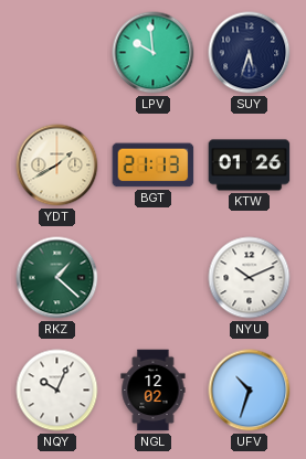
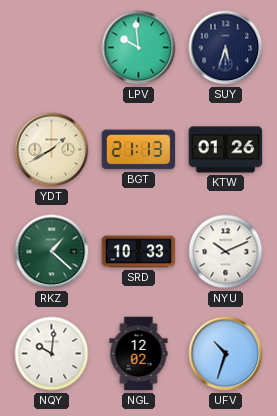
SRD: none -> 10:33
NQY: 10:04 -> 10:01
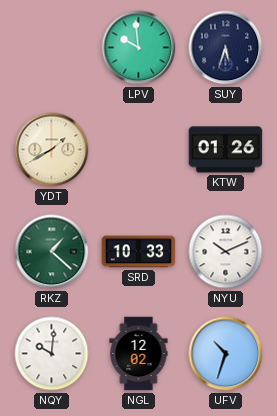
BGT: 21:13 -> none
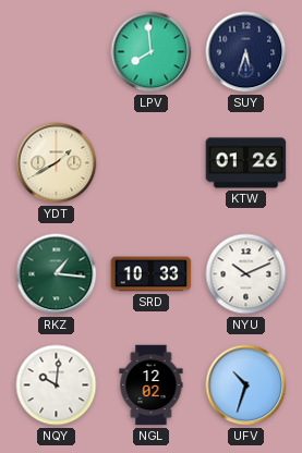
LPV: 9:59 -> 7:59
RKZ: 1:22 -> 1:16
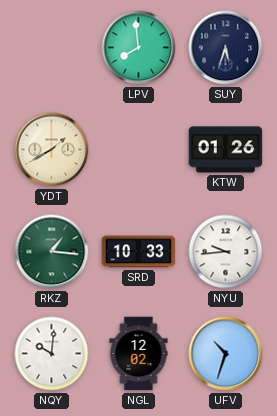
NYU: 10:11 -> 9:44
